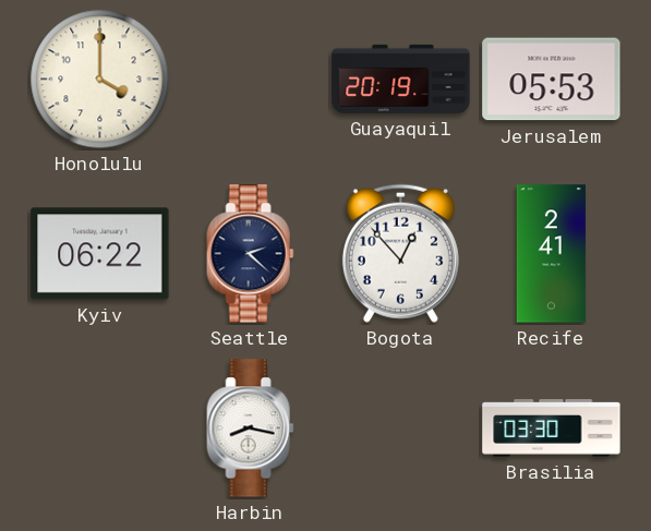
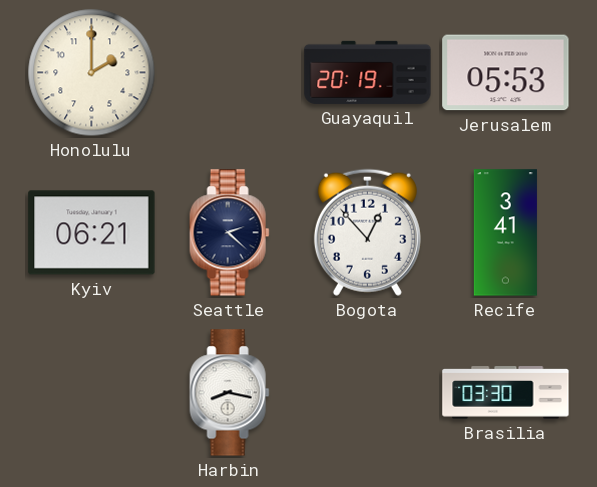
Honolulu: 4:00 -> 2:00
Kyiv: 06:22 -> 06:21
Recife: 2:41 -> 3:41
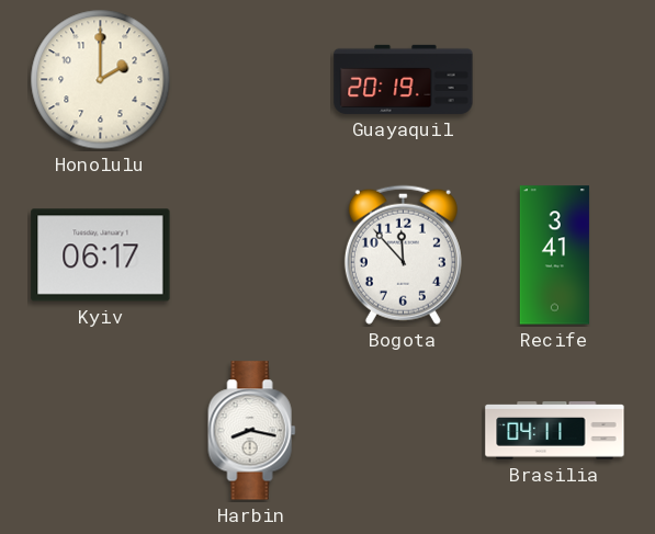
Jerusalem: 05:53 -> none
Kyiv: 06:21 -> 06:17
Seattle: 2:22 -> none
Bogota: 12:53 -> 11:53
Brasilia: 03:30 -> 04:11
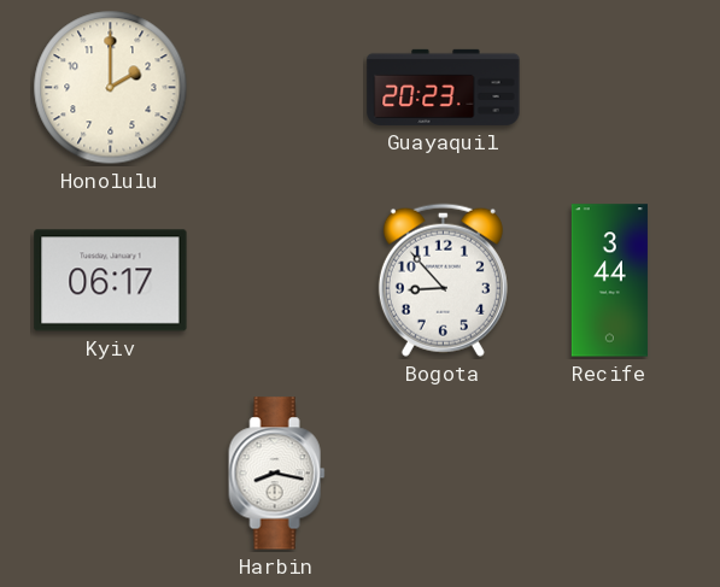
Guayaquil: 20:19 -> 20:23
Bogota: 11:53 -> 8:53
Recife: 3:41 -> 3:44
Brasilia: 04:11 -> none
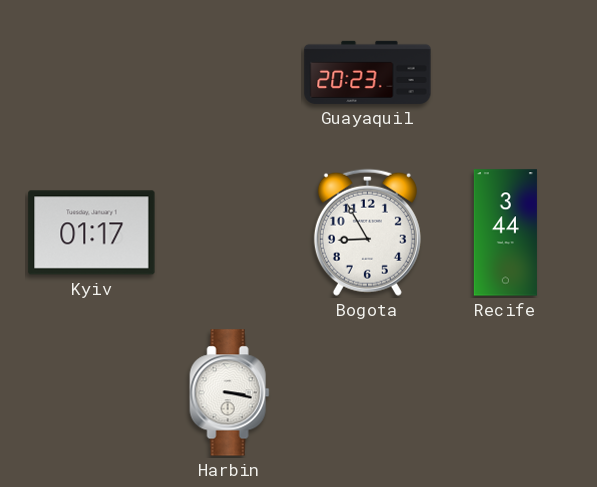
Honolulu: 2:00 -> none
Kyiv: 06:17 -> 01:17
Bogota: 8:53 -> 8:55
Harbin: 8:17 -> 3:17
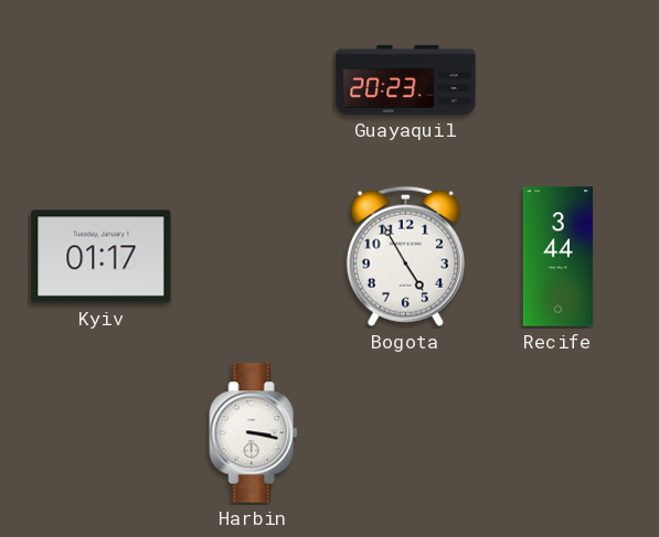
Bogota: 8:55 -> 4:55
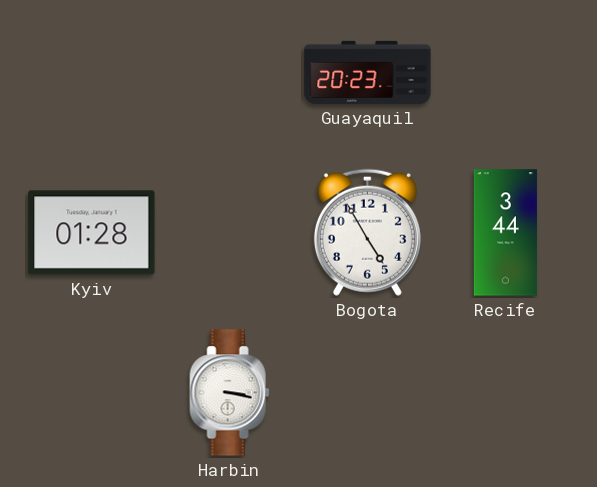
Kyiv: 01:17 -> 01:28
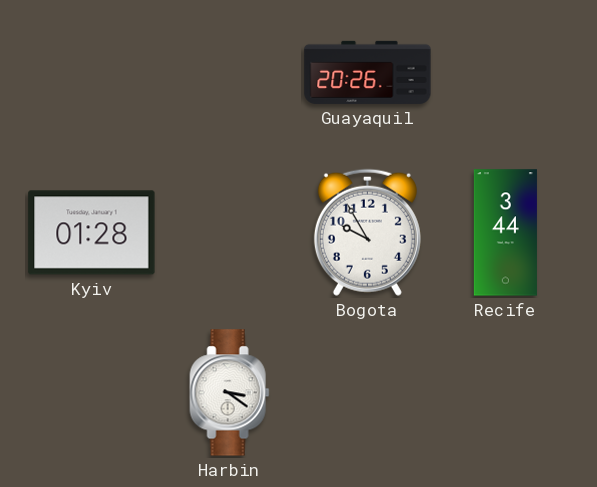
Guayaquil: 20:23 -> 20:26
Bogota: 4:55 -> 9:55
Harbin: 3:17 -> 3:21
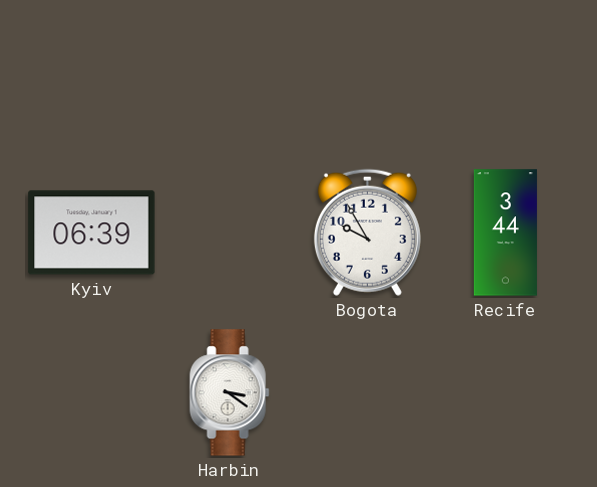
Guayaquil: 20:26 -> none
Kyiv: 01:28 -> 06:39
